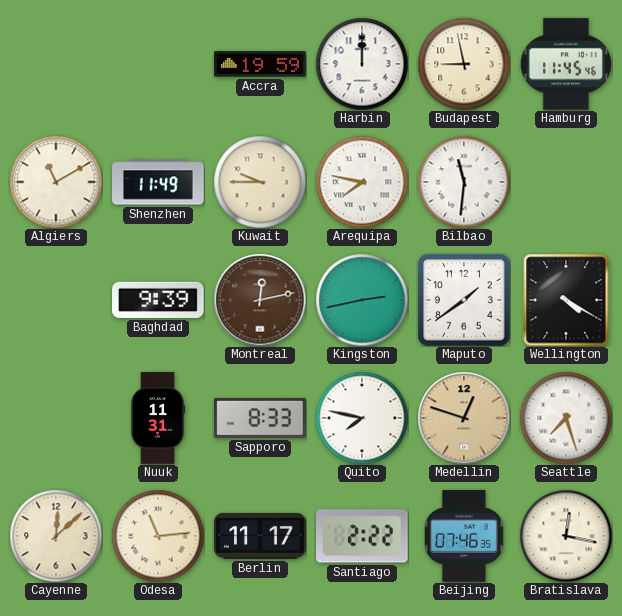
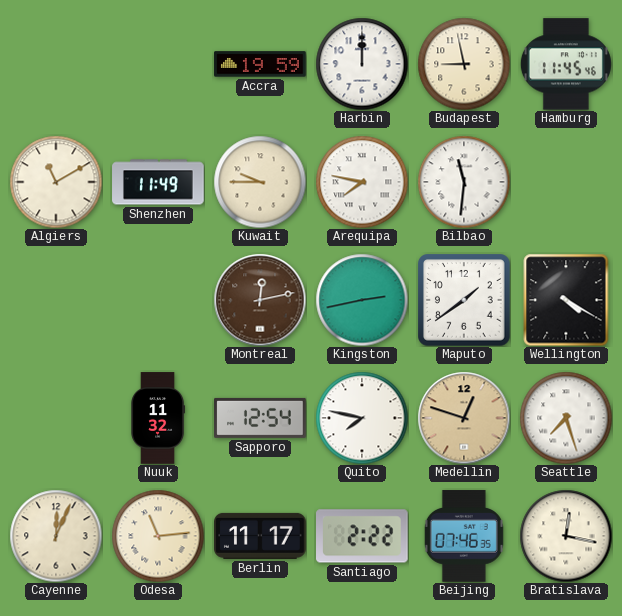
Baghdad: 9:39 -> none
Nuuk: 11:31 -> 11:32
Sapporo: 8:33 -> 12:54
Cayenne: 12:08 -> 12:04
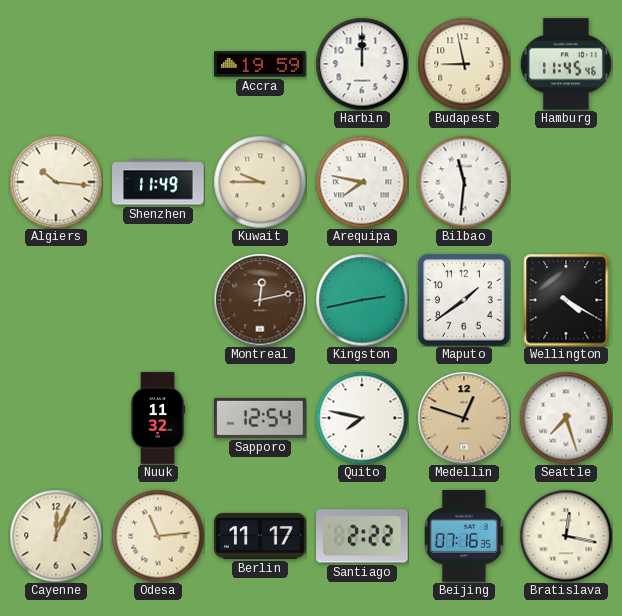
Algiers: 11:10 -> 10:16
Beijing: 07:46 -> 07:16
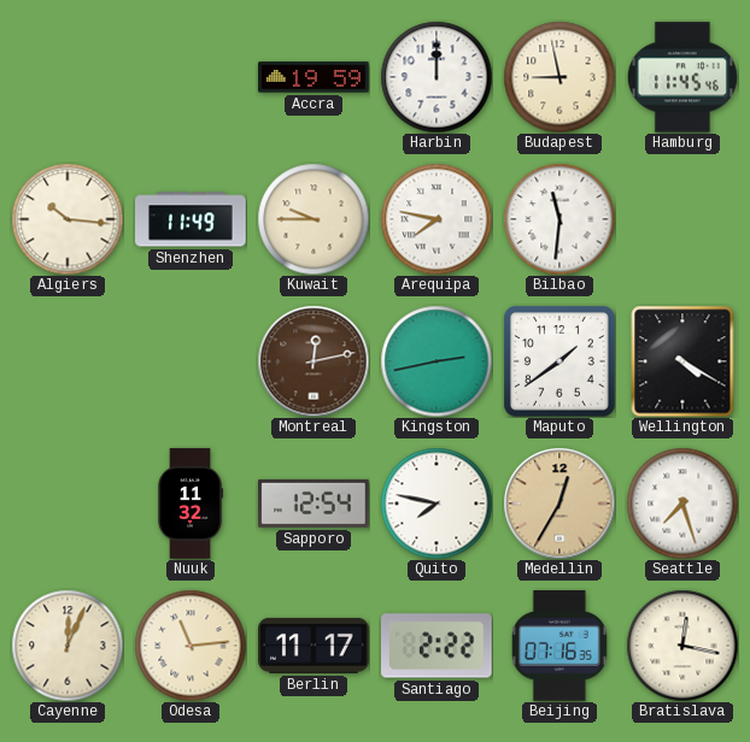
Medellin: 12:48 -> 12:35
